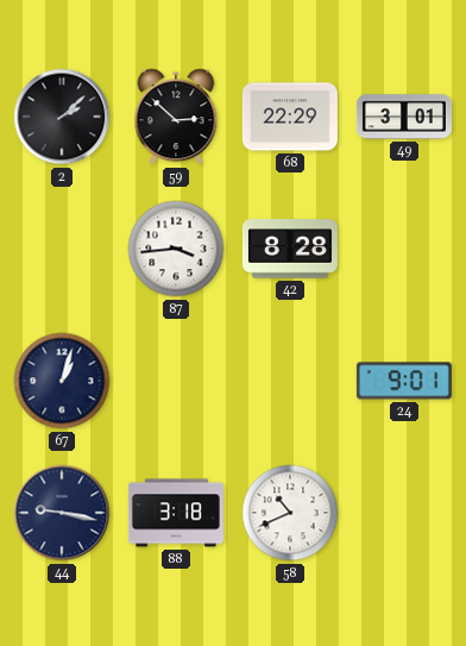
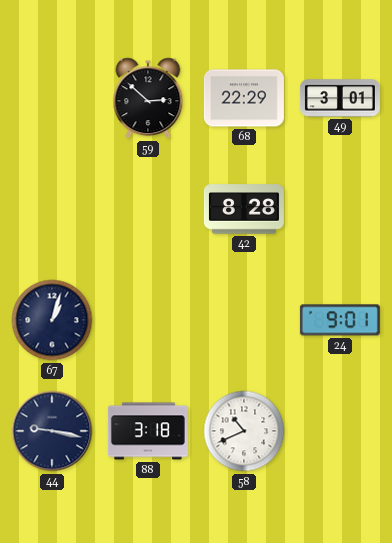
2: 2:08 -> none
87: 3:44 -> none
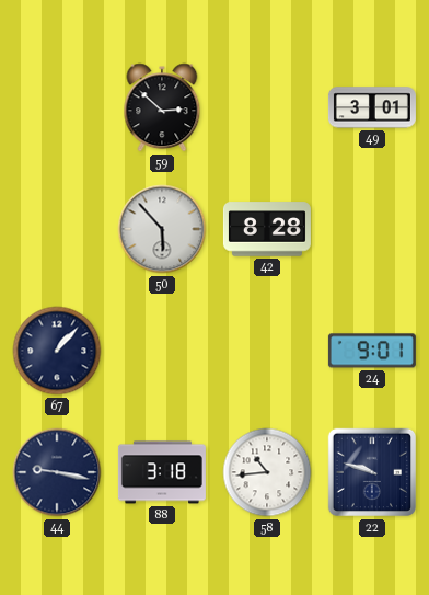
68: 22:29 -> none
50: none -> 5:53
67: 1:03 -> 1:07
58: 10:41 -> 10:44
22: none -> 9:48
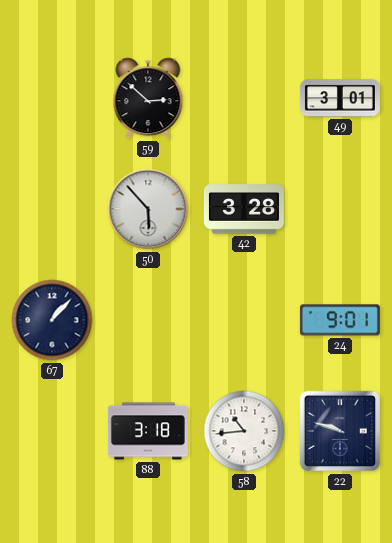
42: 8:28 -> 3:28
44: 9:17 -> none
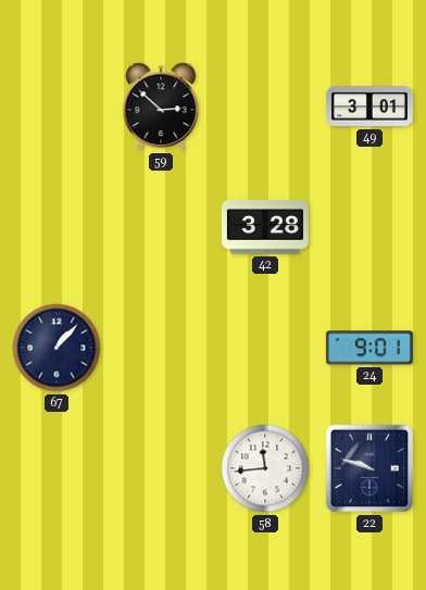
50: 5:53 -> none
88: 3:18 -> none
58: 10:44 -> 11:44
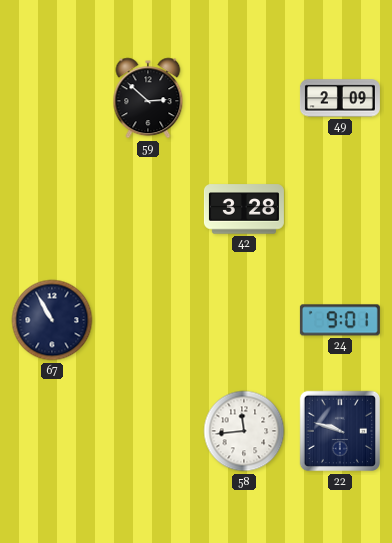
49: 3:01 -> 2:09
67: 1:07 -> 10:55
